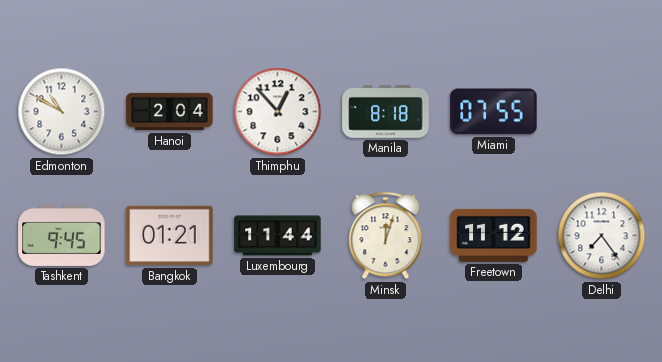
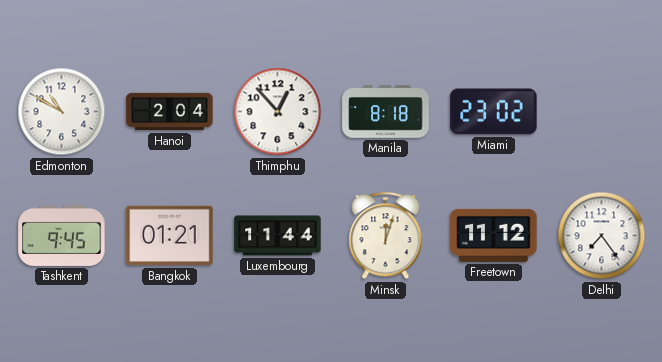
Miami: 07:55 -> 23:02
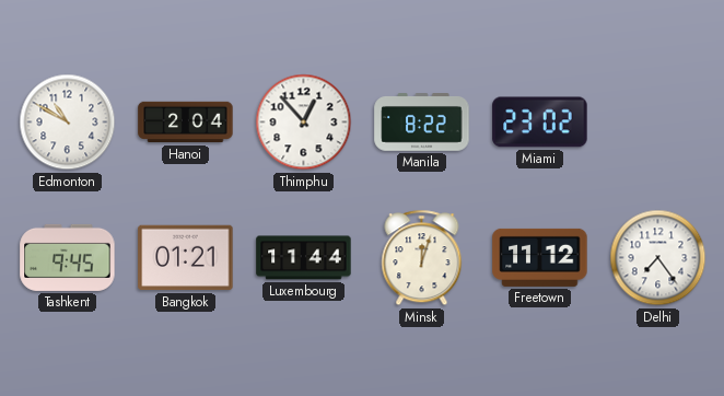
Manila: 8:18 -> 8:22
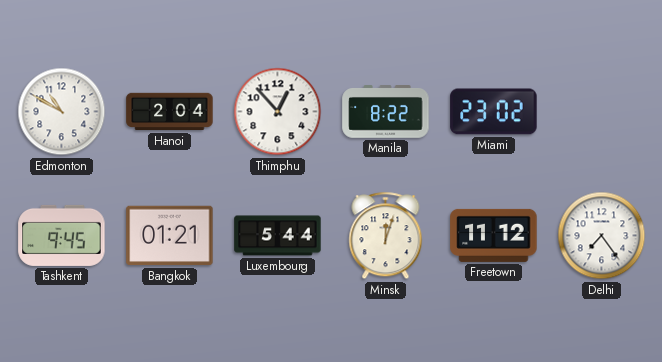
Luxembourg: 11:44 -> 5:44
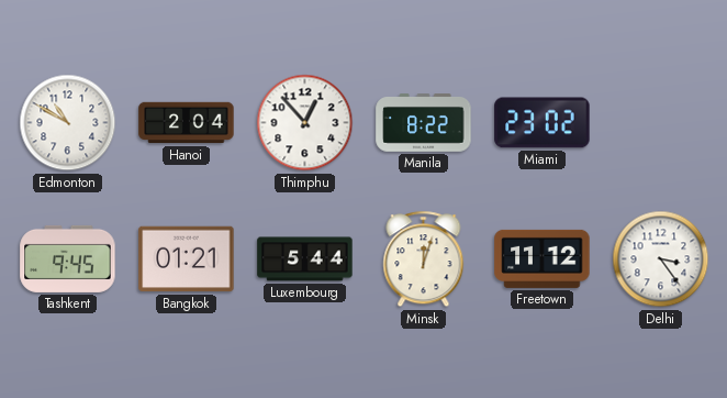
Delhi: 7:24 -> 3:24
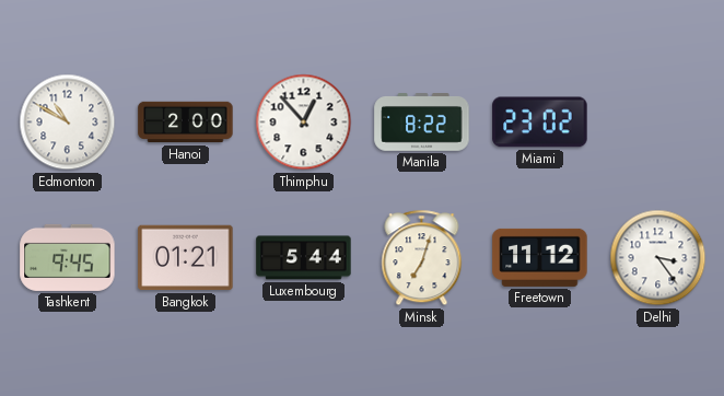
Hanoi: 2:04 -> 2:00
Minsk: 12:03 -> 7:03
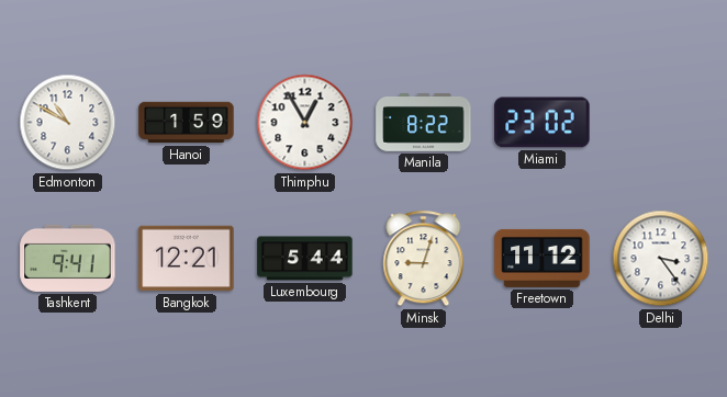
Hanoi: 2:00 -> 1:59
Thimphu: 12:53 -> 12:55
Tashkent: 9:45 -> 9:41
Bangkok: 01:21 -> 12:21
Minsk: 7:03 -> 9:03
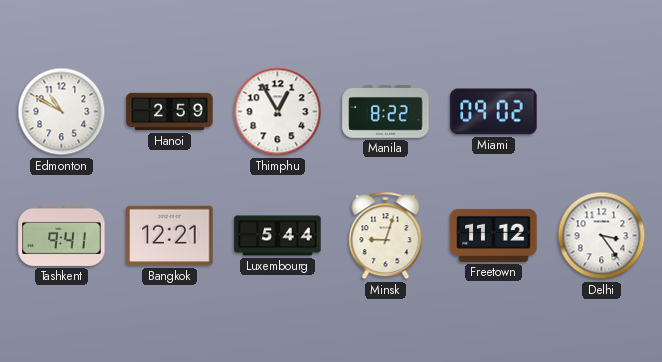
Hanoi: 1:59 -> 2:59
Miami: 23:02 -> 09:02
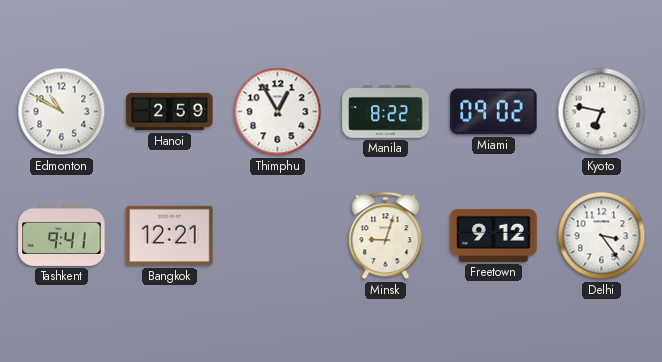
Kyoto: none -> 6:47
Luxembourg: 5:44 -> none
Freetown: 11:12 -> 9:12
